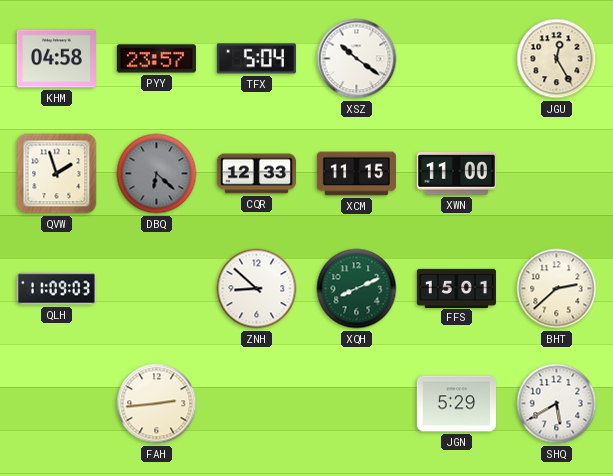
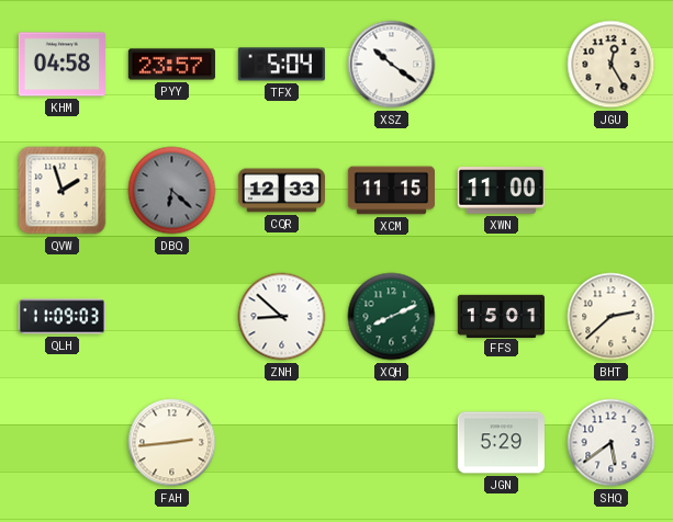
SHQ: 5:40 -> 5:39
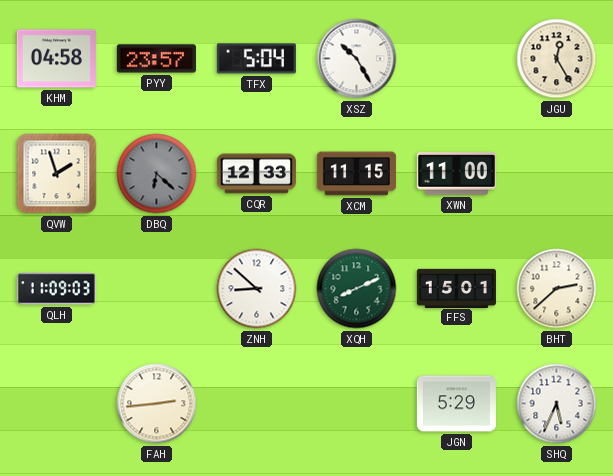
XSZ: 10:21 -> 10:25
SHQ: 5:39 -> 5:34
